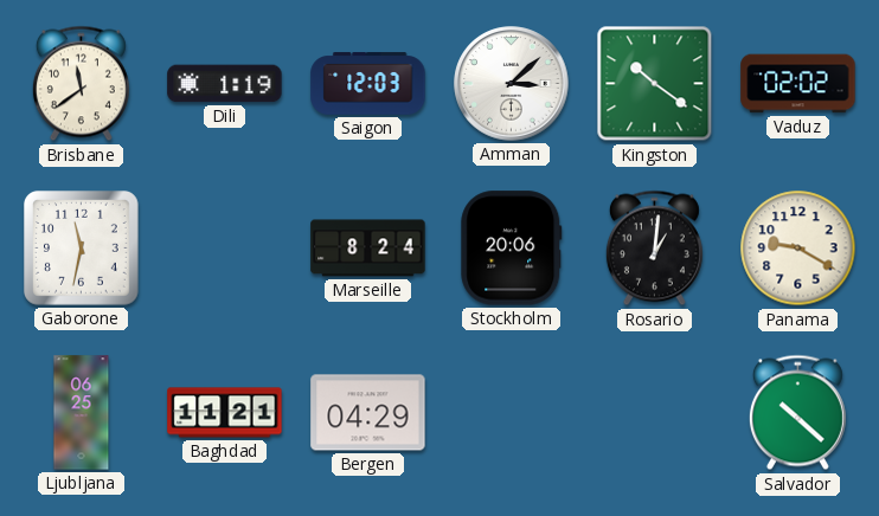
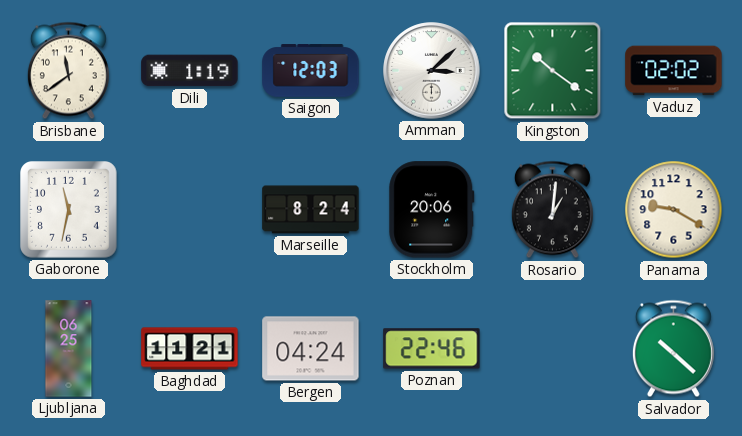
Bergen: 04:29 -> 04:24
Poznan: none -> 22:46
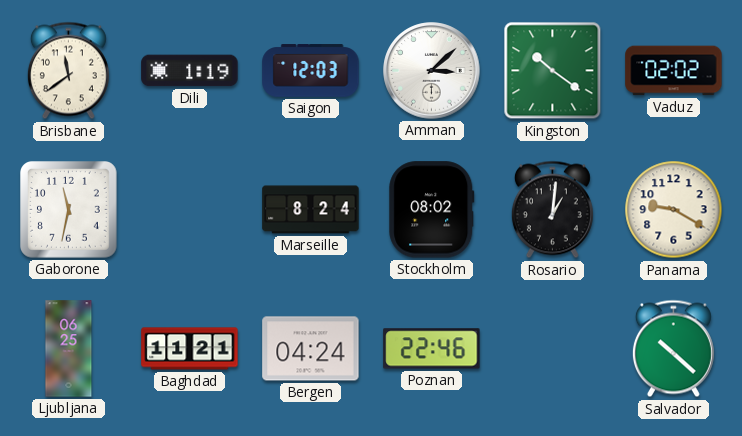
Stockholm: 20:06 -> 08:02
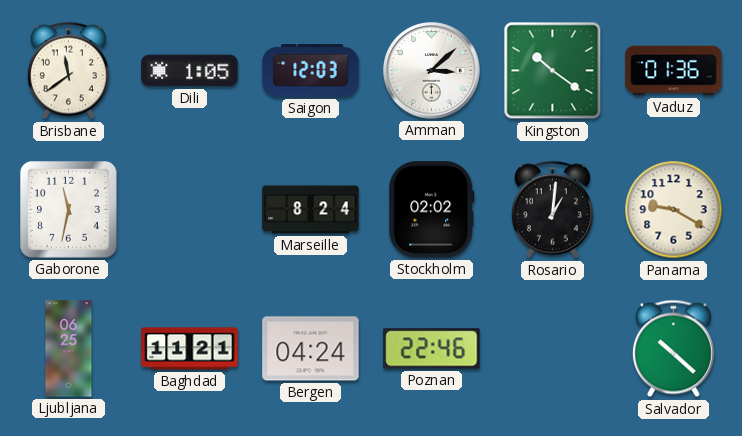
Dili: 1:19 -> 1:05
Vaduz: 02:02 -> 01:36
Stockholm: 08:02 -> 02:02
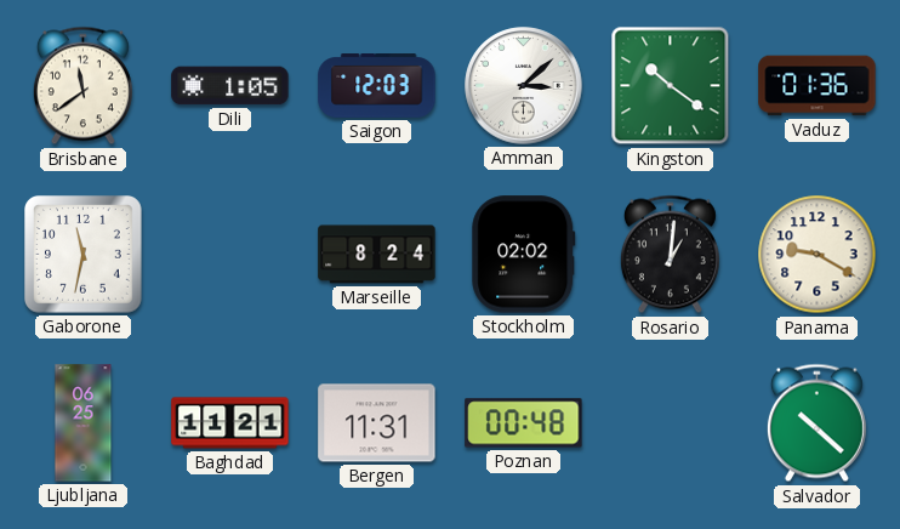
Bergen: 04:24 -> 11:31
Poznan: 22:46 -> 00:48
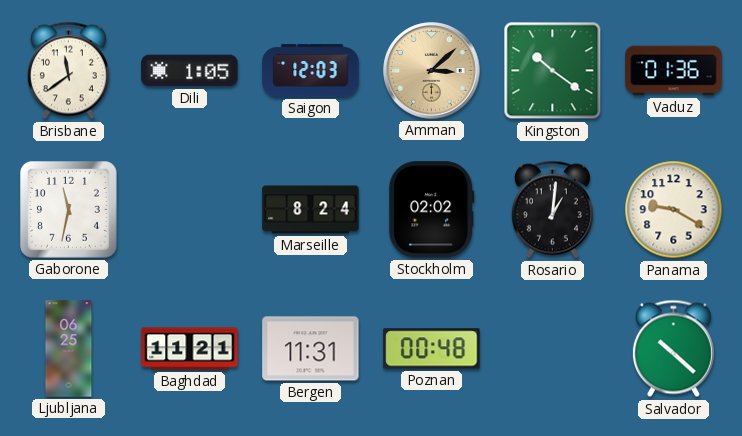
Amman dial: white -> champagne
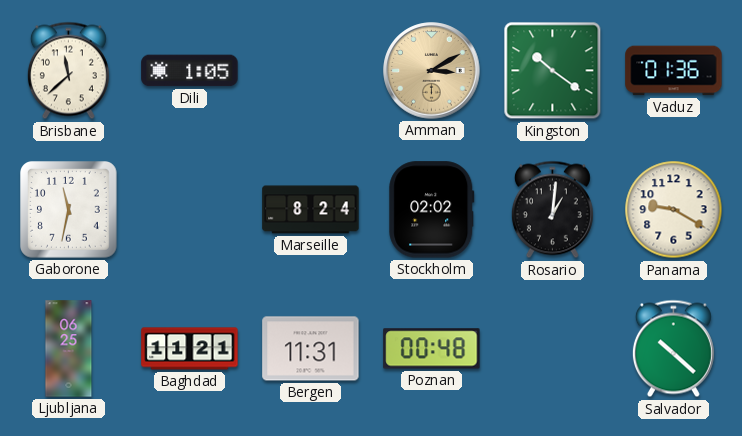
Brisbane: 11:39 -> 11:38
Saigon: 12:03 -> none
Amman: 3:08 -> 3:10
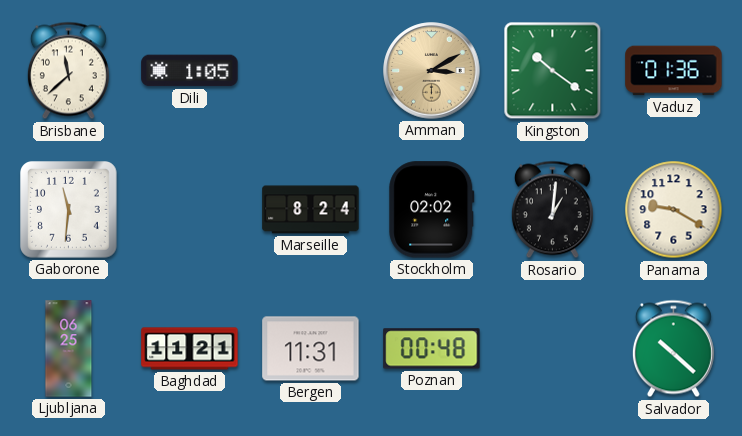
Gaborone: 11:32 -> 11:31
